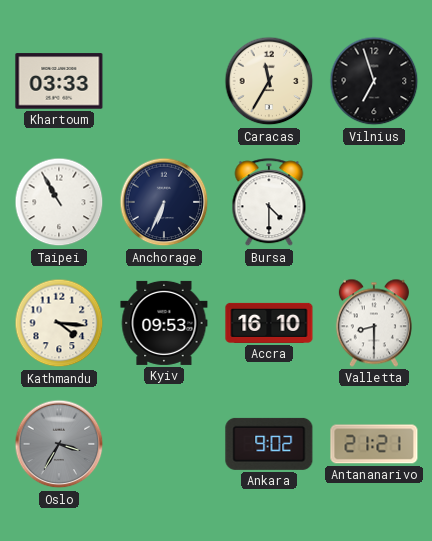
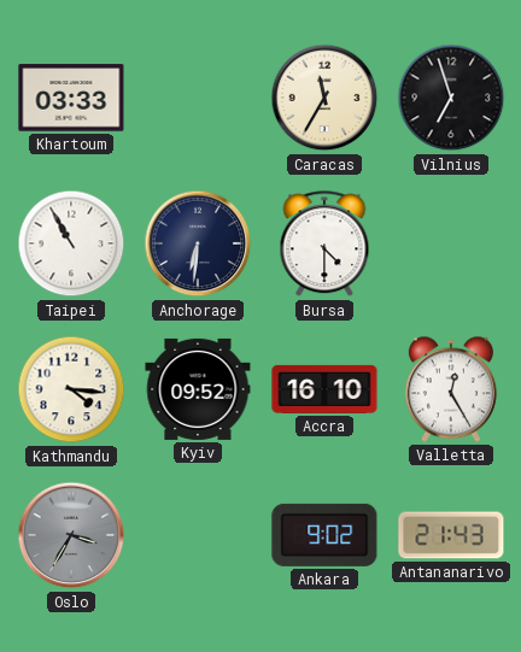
Anchorage: 6:34 -> 6:31
Kyiv: 09:53 -> 09:52
Valletta: 8:30 -> 12:25
Antananarivo: 21:21 -> 21:43
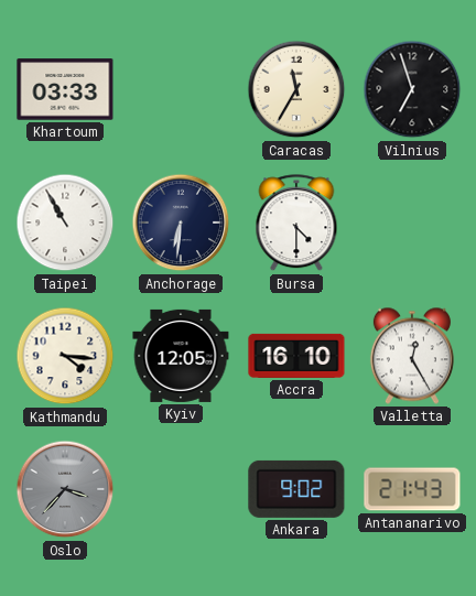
Kyiv: 09:52 -> 12:05
Oslo: 3:35 -> 3:37
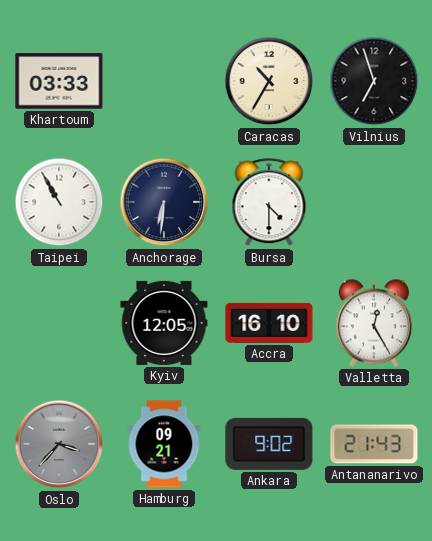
Caracas: 11:35 -> 10:35
Kathmandu: 4:16 -> none
Hamburg: none -> 09:21
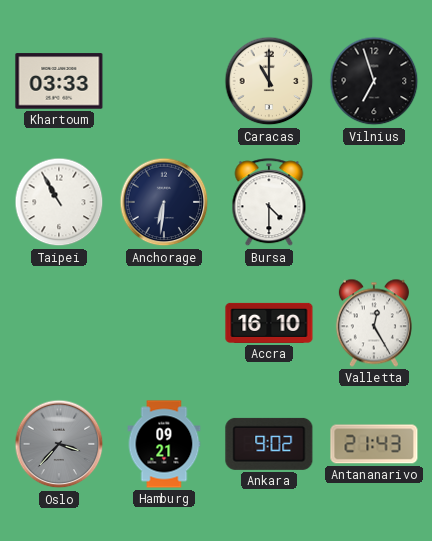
Caracas: 10:35 -> 11:00
Kyiv: 12:05 -> none
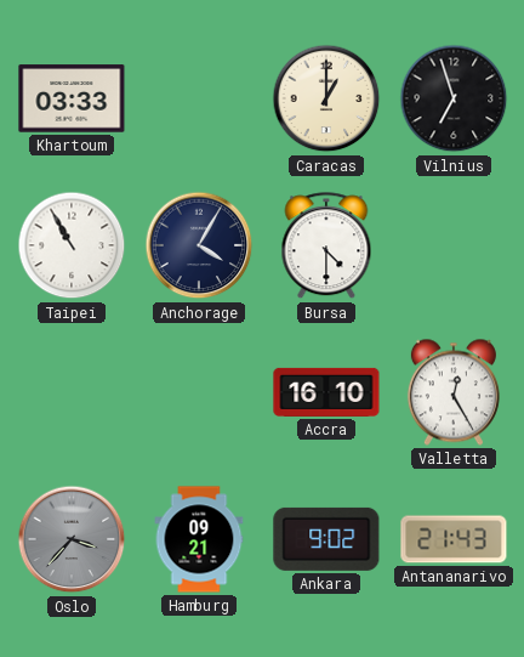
Caracas: 11:00 -> 1:00
Anchorage: 6:31 -> 4:05
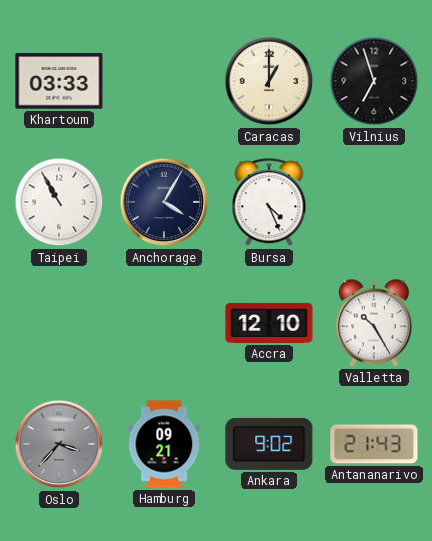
Bursa: 4:30 -> 4:26
Accra: 16:10 -> 12:10
Valletta: 12:25 -> 10:25
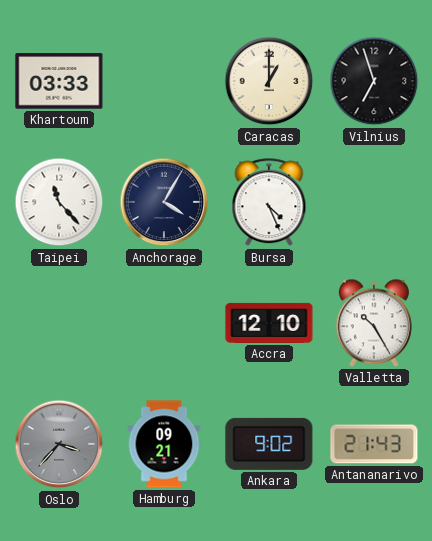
Taipei: 10:55 -> 11:23
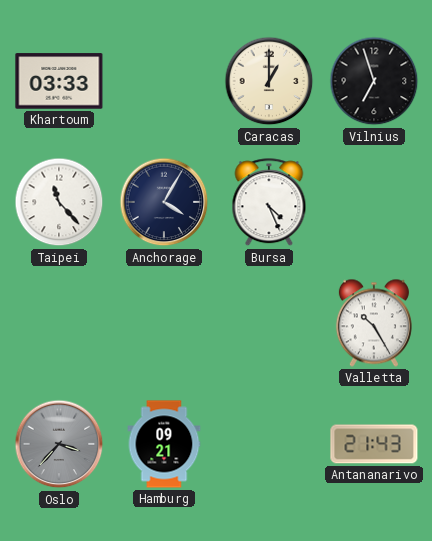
Accra: 12:10 -> none
Ankara: 9:02 -> none
